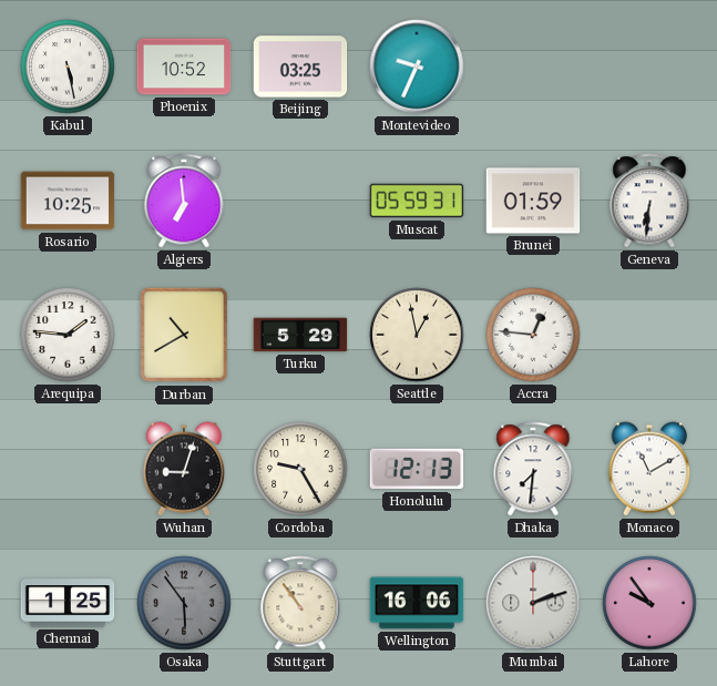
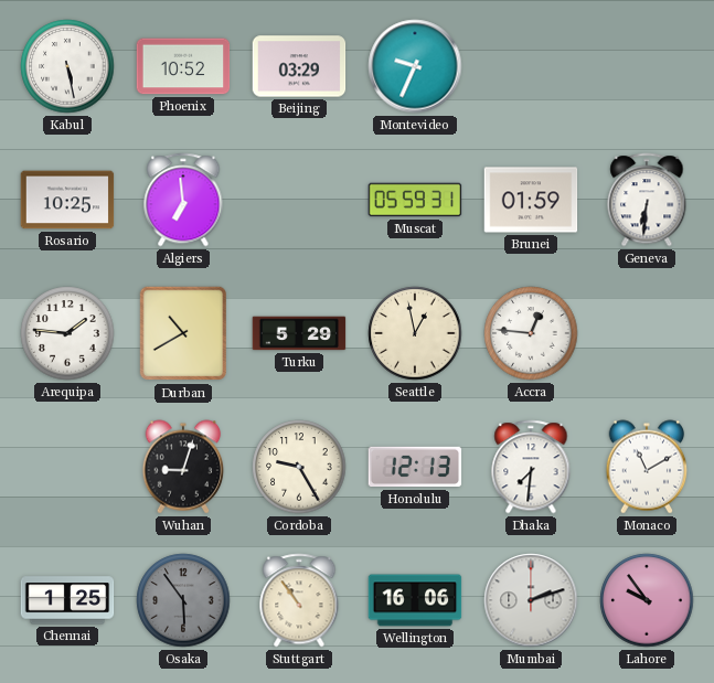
Beijing: 03:25 -> 03:29
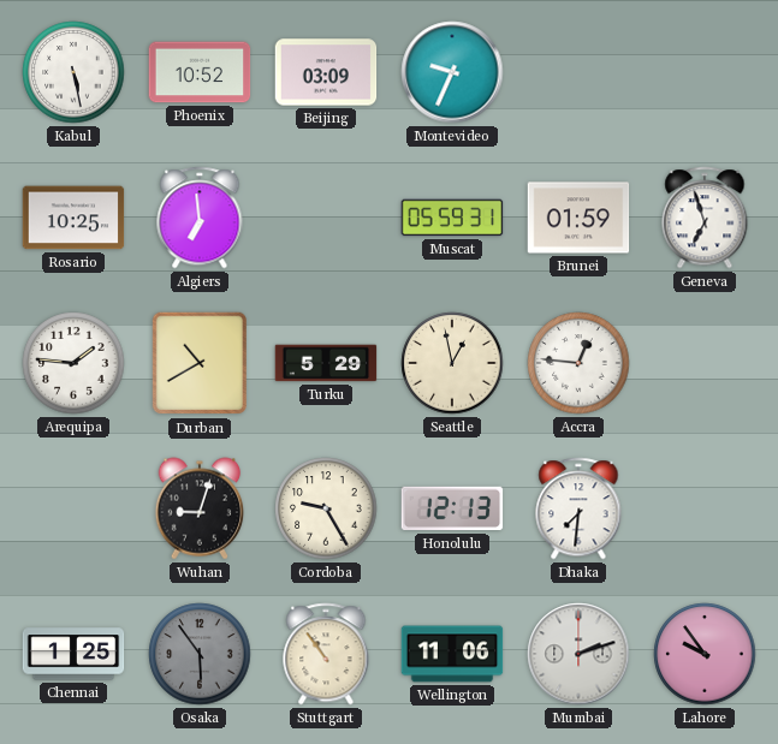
Beijing: 03:29 -> 03:09
Geneva: 6:31 -> 6:57
Monaco: 11:10 -> none
Wellington: 16:06 -> 11:06
